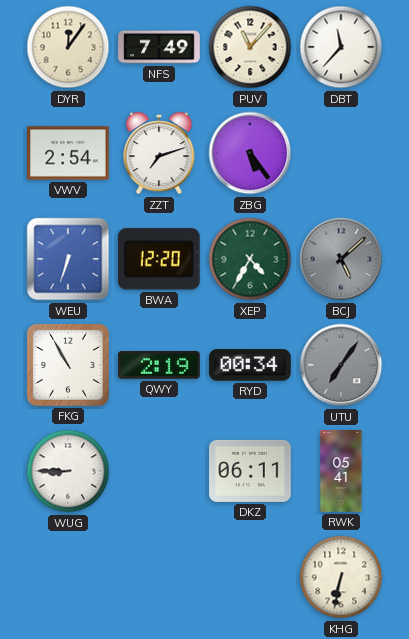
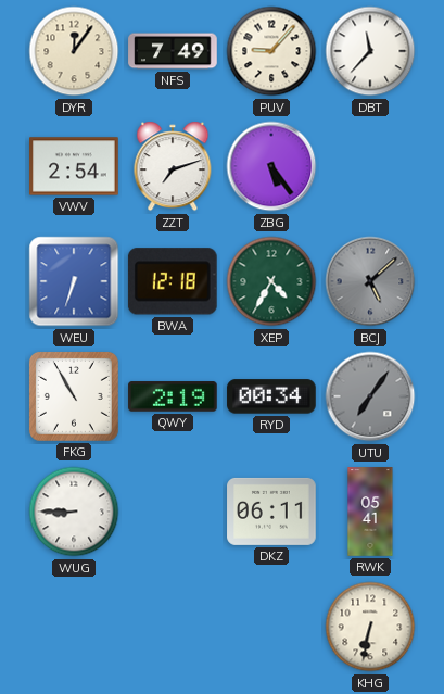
PUV: 11:07 -> 9:07
BWA: 12:20 -> 12:18
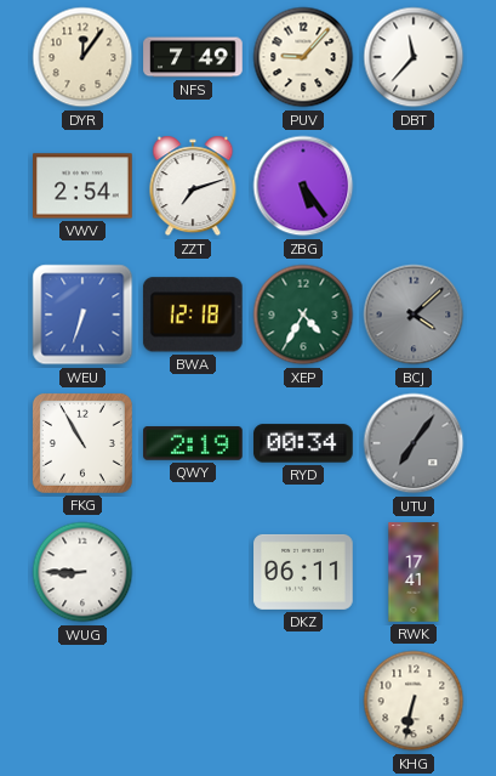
BCJ: 5:08 -> 4:08
RWK: 05:41 -> 17:41
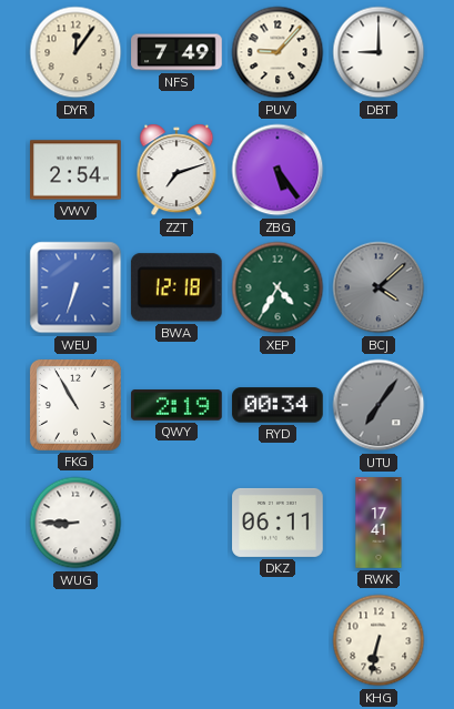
DBT: 11:37 -> 9:00
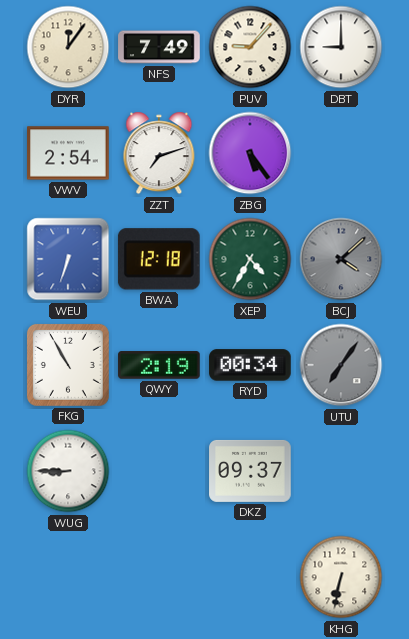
DKZ: 06:11 -> 09:37
RWK: 17:41 -> none
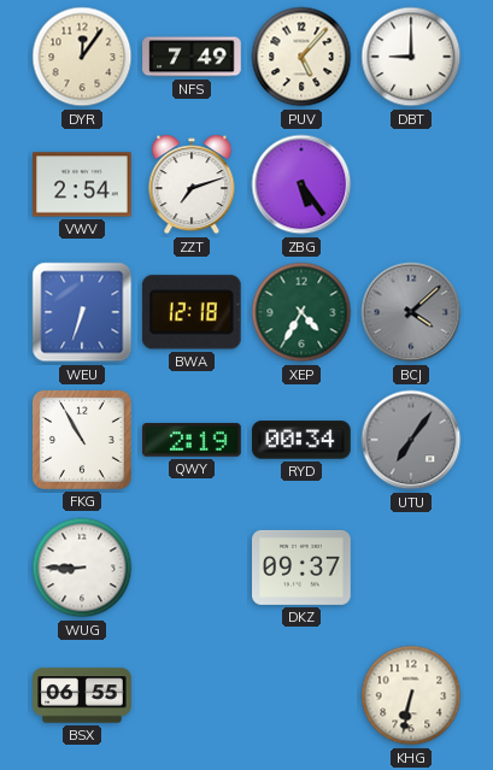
PUV: 9:07 -> 5:07
BSX: none -> 06:55
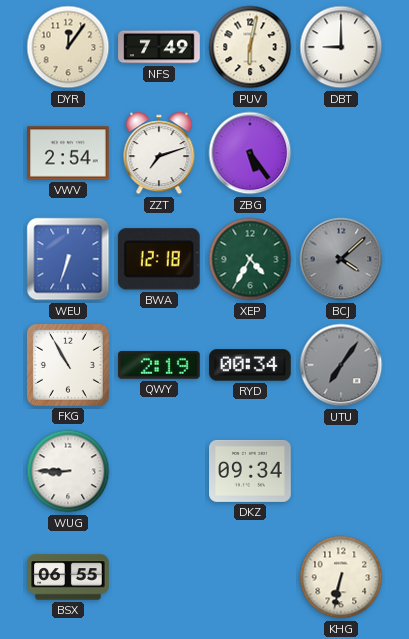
PUV: 5:07 -> 6:02
DKZ: 09:37 -> 09:34
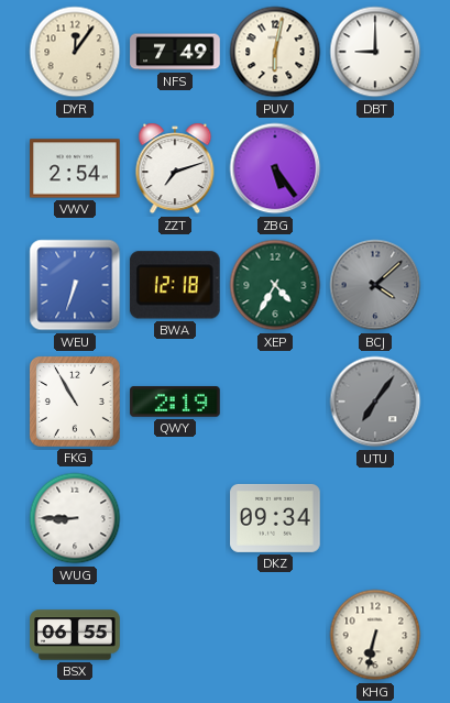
RYD: 00:34 -> none
